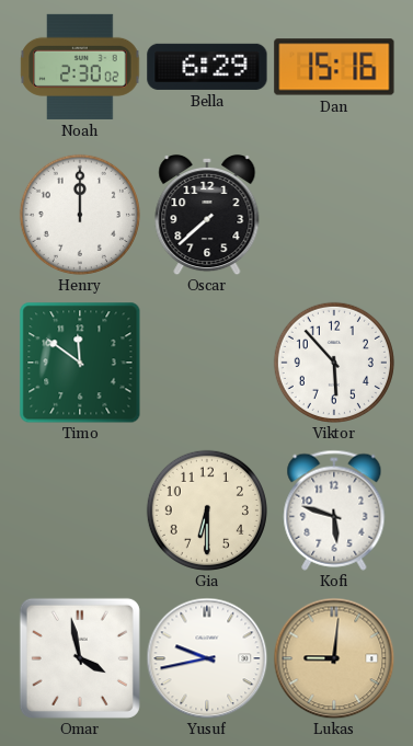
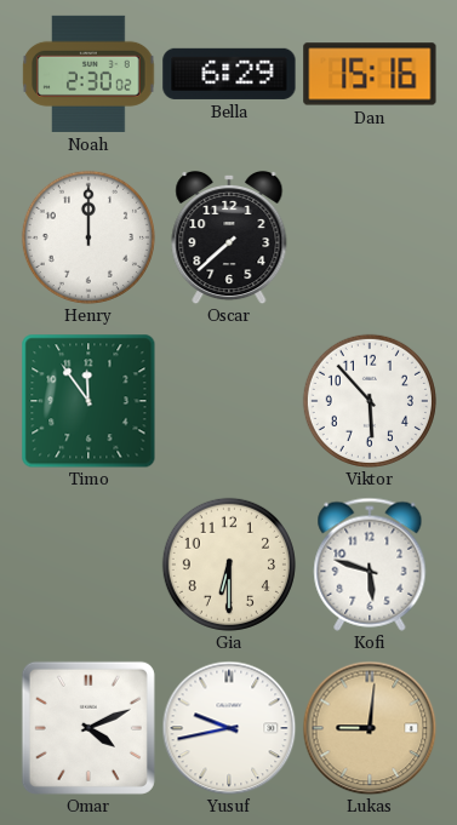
Timo: 11:51 -> 11:54
Omar: 3:58 -> 4:11
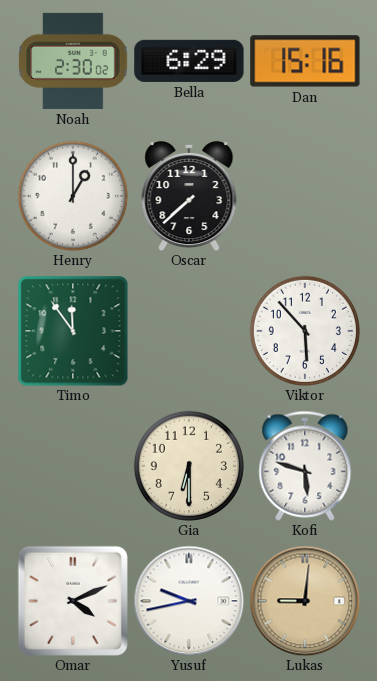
Henry: 12:00 -> 1:00
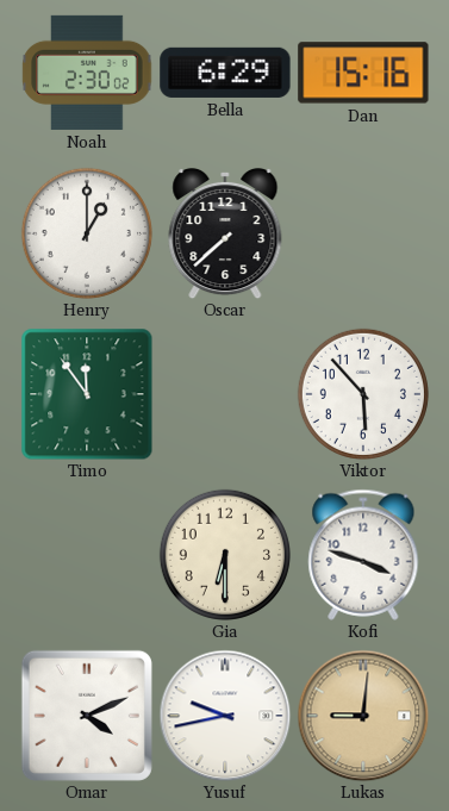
Kofi: 5:48 -> 3:48
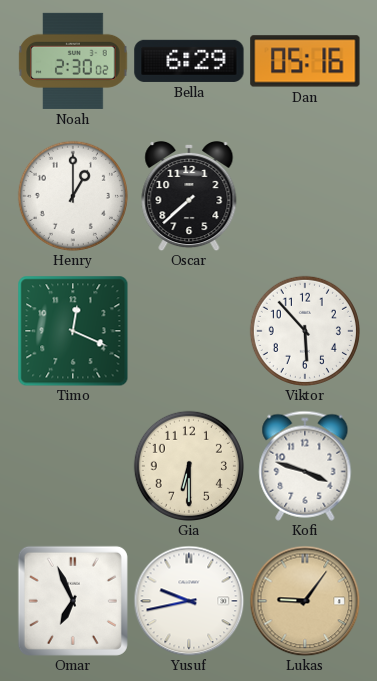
Dan: 15:16 -> 05:16
Timo: 11:54 -> 12:19
Omar: 4:11 -> 6:56
Lukas: 9:01 -> 9:06
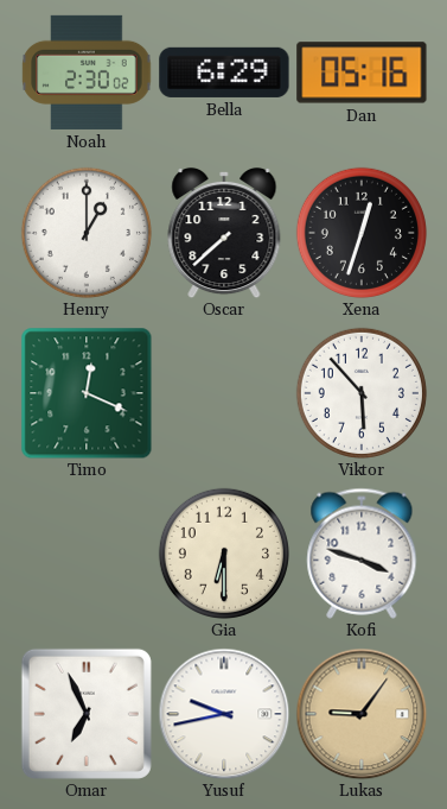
Xena: none -> 12:33
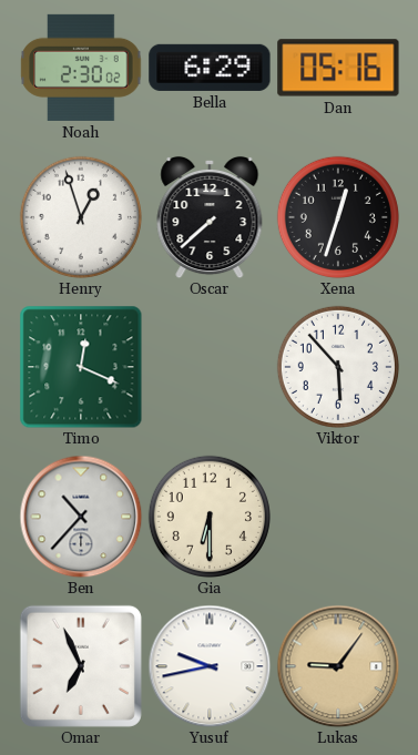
Henry: 1:00 -> 12:57
Ben: none -> 10:37
Kofi: 3:48 -> none
